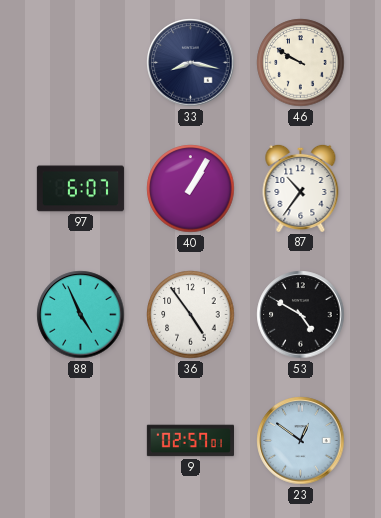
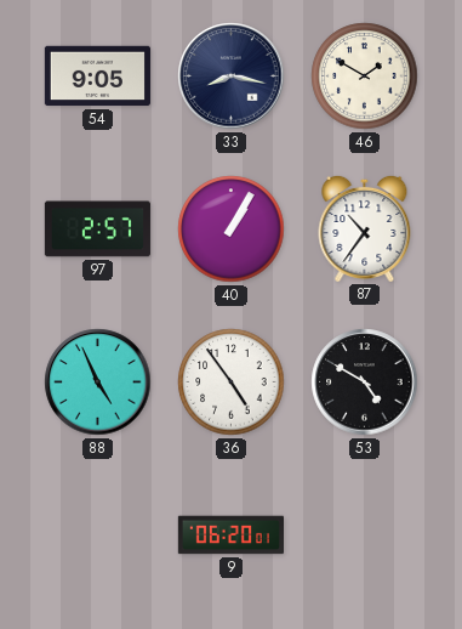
54: none -> 9:05
46: 9:50 -> 1:50
97: 6:07 -> 2:57
9: 02:57 -> 06:20
23: 12:51 -> none
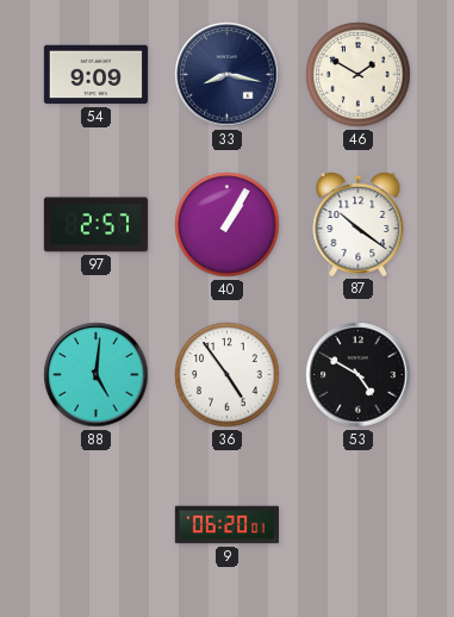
54: 9:05 -> 9:09
87: 10:36 -> 10:21
88: 4:56 -> 5:01
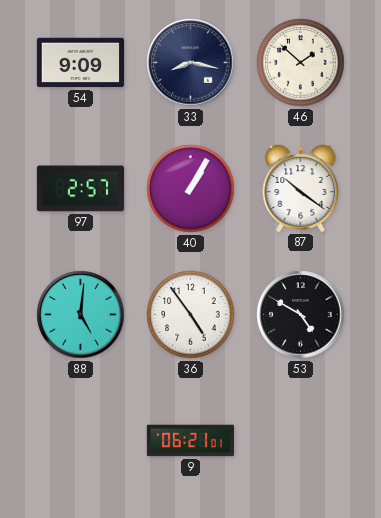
46: 1:50 -> 1:52
9: 06:20 -> 06:21
